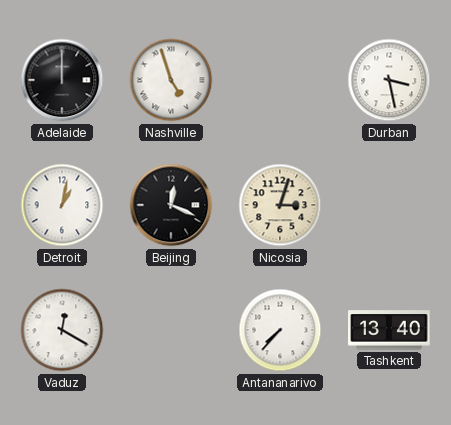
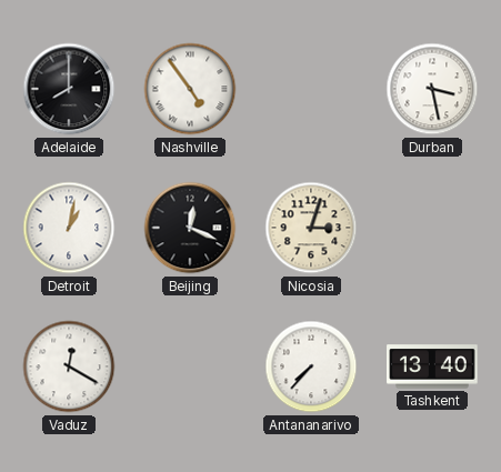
Adelaide: 12:00 -> 8:00
Nashville: 4:57 -> 4:54
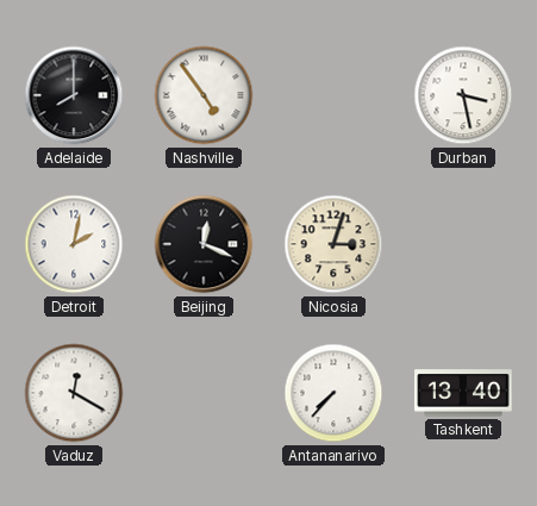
Detroit: 1:02 -> 2:02
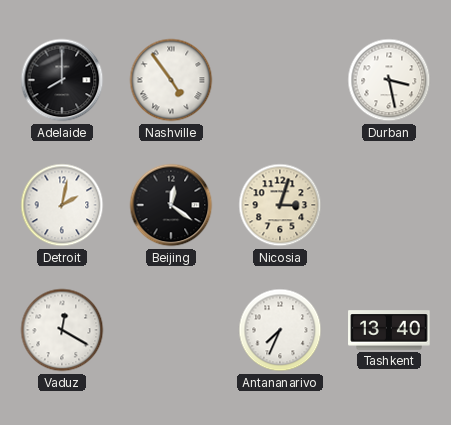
Beijing: 12:19 -> 12:21
Antananarivo: 7:37 -> 7:34
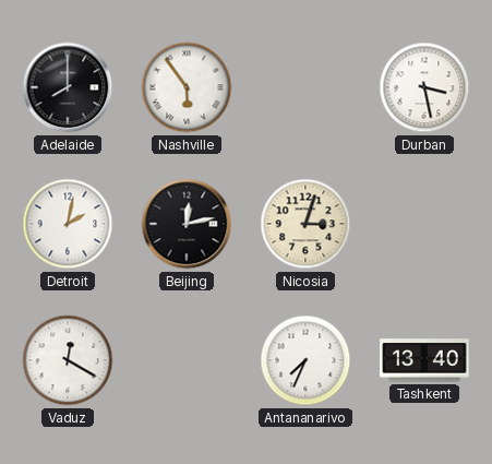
Nashville: 4:54 -> 5:54
Beijing: 12:21 -> 12:13
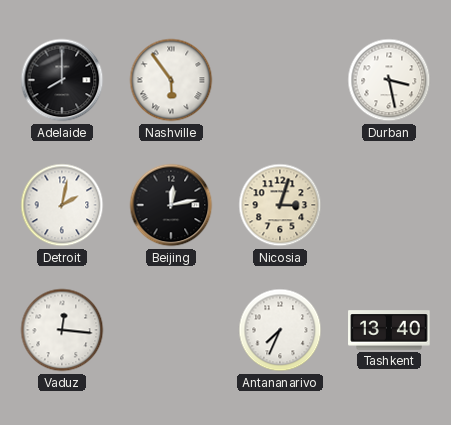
Vaduz: 12:20 -> 12:16
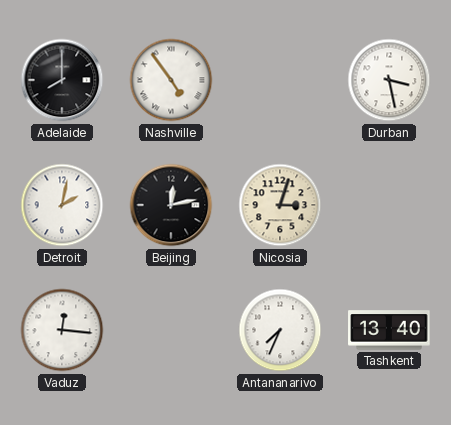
Nashville: 5:54 -> 4:54
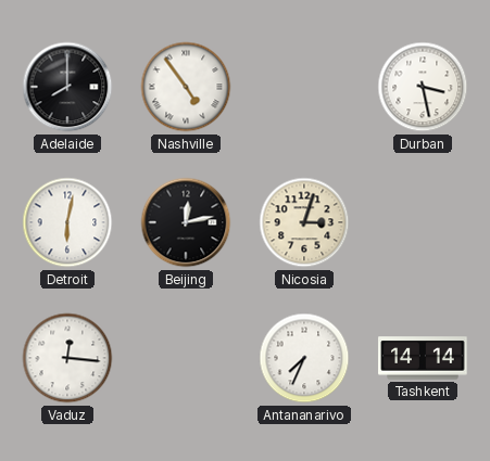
Detroit: 2:02 -> 6:02
Tashkent: 13:40 -> 14:14
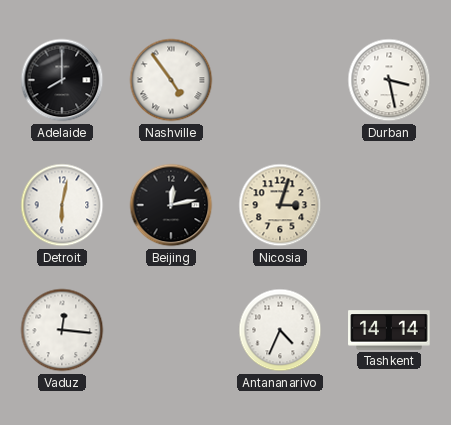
Antananarivo: 7:34 -> 4:34
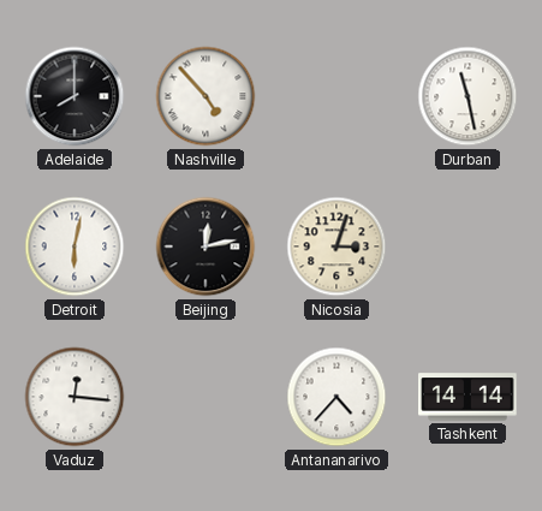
Nashville: 4:54 -> 4:53
Durban: 3:28 -> 11:28
Antananarivo: 4:34 -> 4:37
